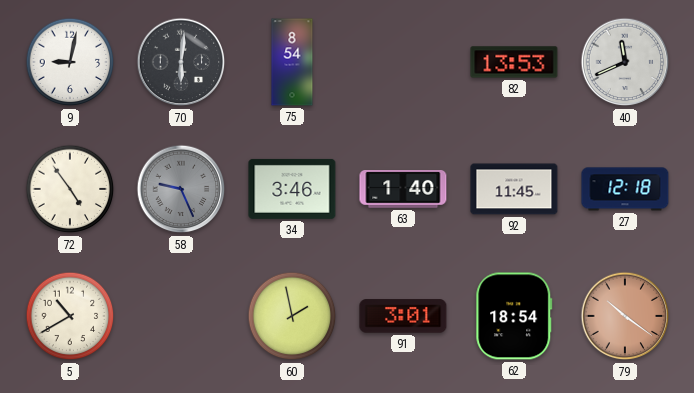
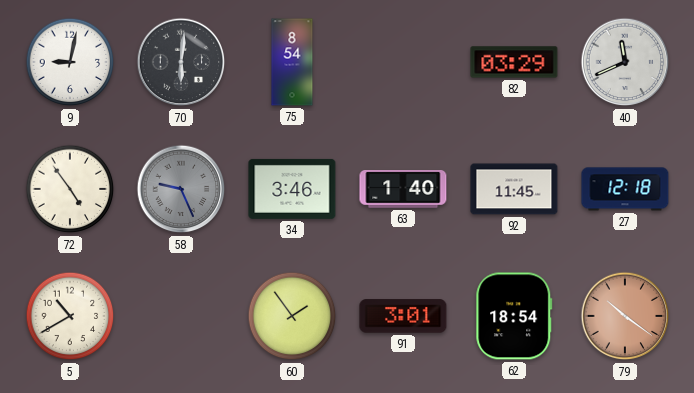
82: 13:53 -> 03:29
60: 1:58 -> 1:54
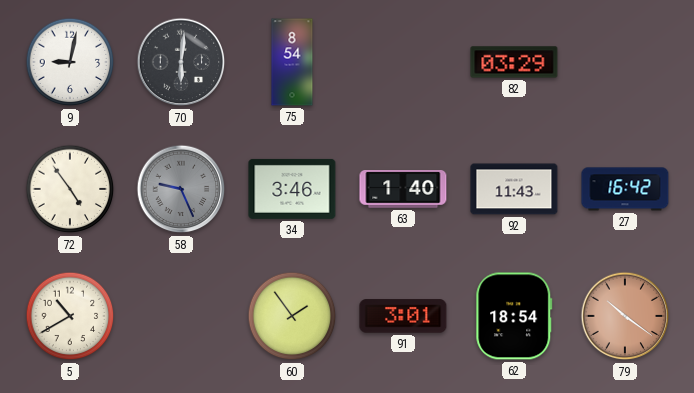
40: 11:41 -> none
92: 11:45 -> 11:43
27: 12:18 -> 16:42
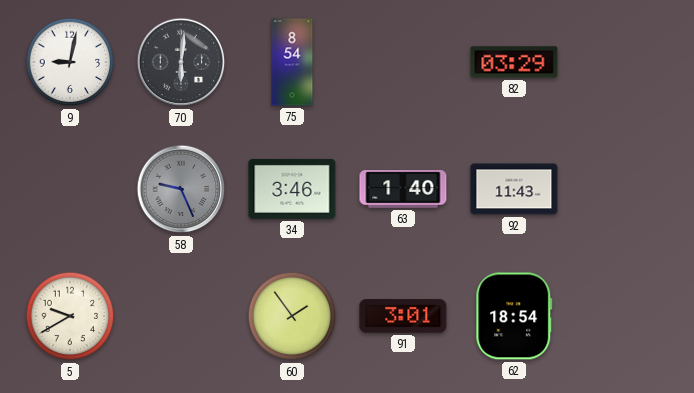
72: 4:54 -> none
27: 16:42 -> none
5: 10:40 -> 9:40
79: 10:21 -> none
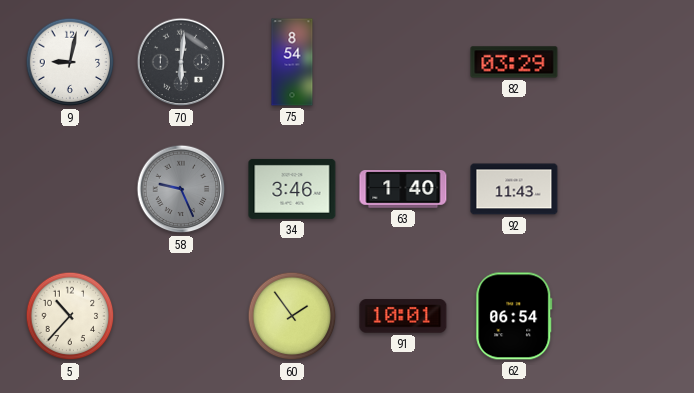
5: 9:40 -> 10:37
91: 3:01 -> 10:01
62: 18:54 -> 06:54
